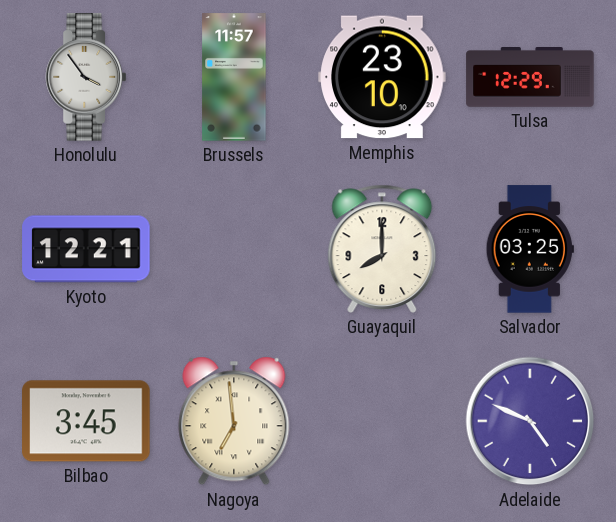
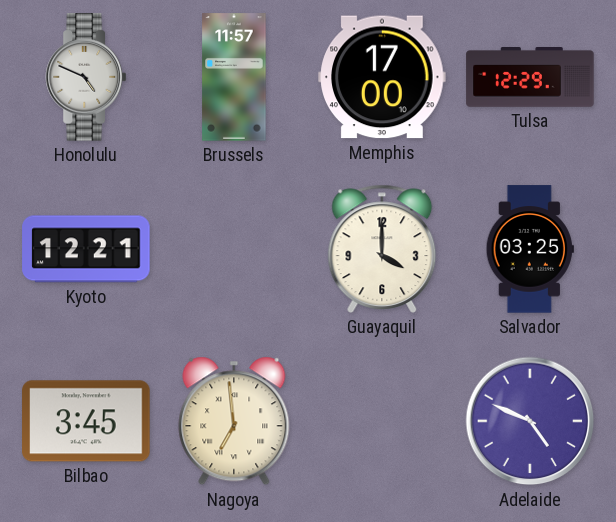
Honolulu: 3:54 -> 4:49
Memphis: 23:10 -> 17:00
Guayaquil: 8:00 -> 4:00
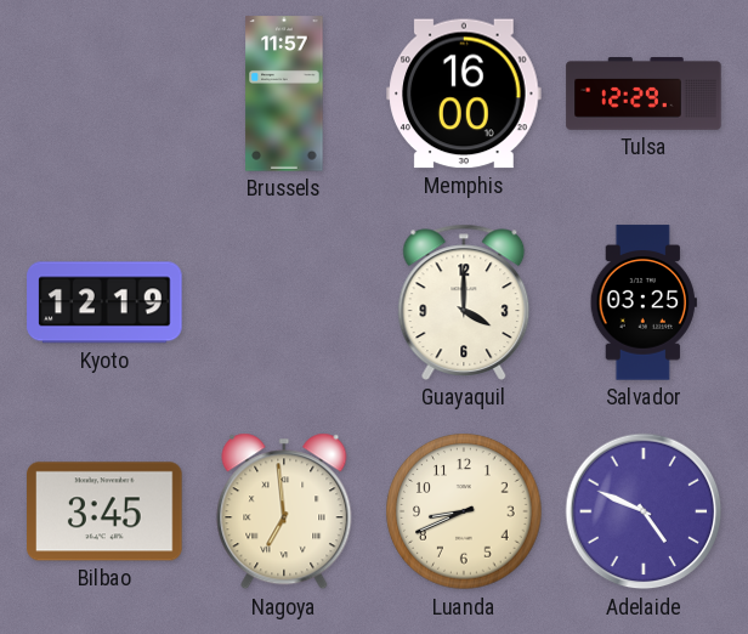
Honolulu: 4:49 -> none
Memphis: 17:00 -> 16:00
Kyoto: 12:21 -> 12:19
Luanda: none -> 8:41
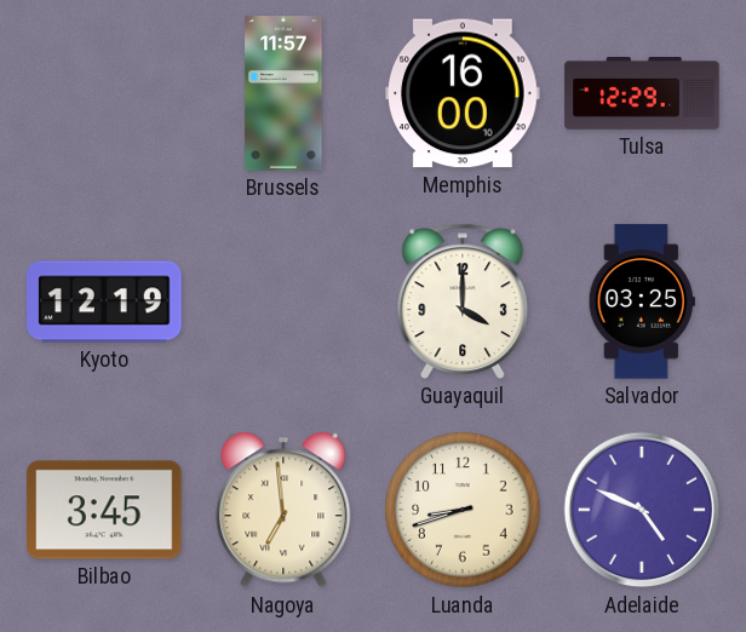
Luanda: 8:41 -> 8:42
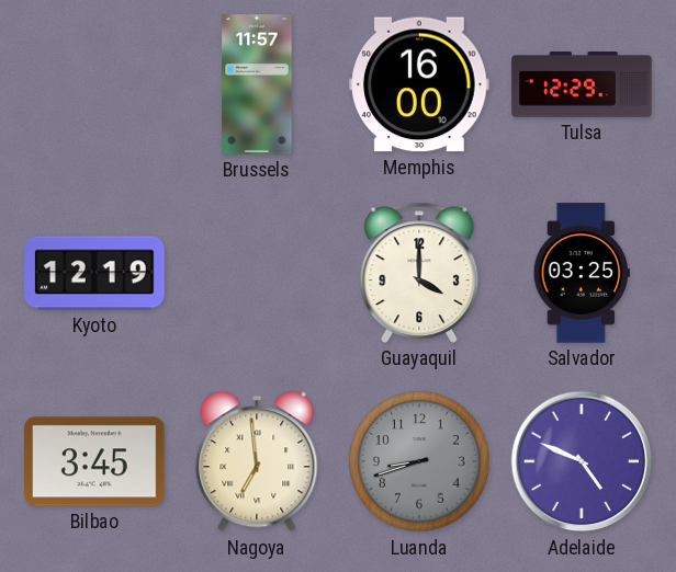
Luanda dial: cream -> grey
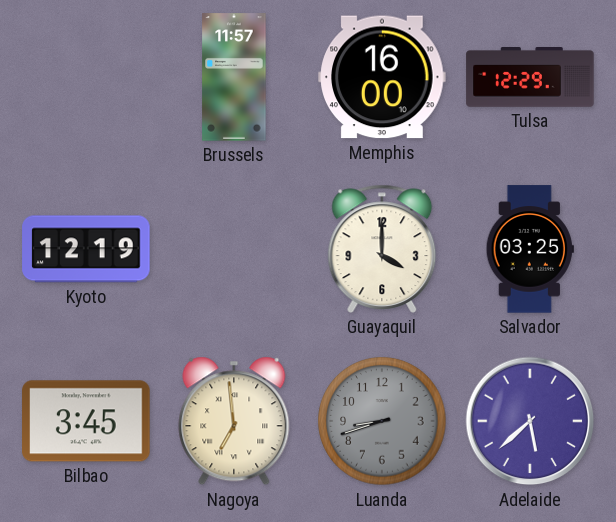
Adelaide: 4:49 -> 5:38
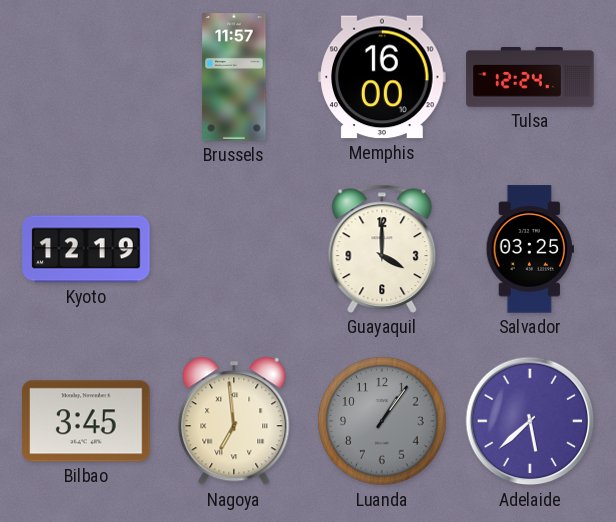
Tulsa: 12:29 -> 12:24
Luanda: 8:42 -> 1:06
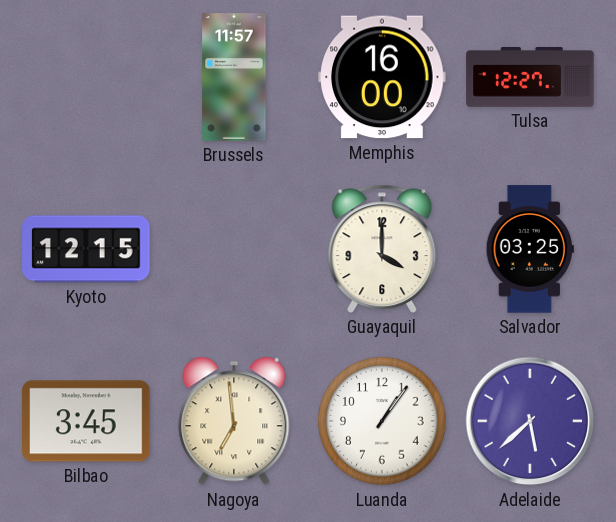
Tulsa: 12:24 -> 12:27
Kyoto: 12:19 -> 12:15
Luanda dial: grey -> white
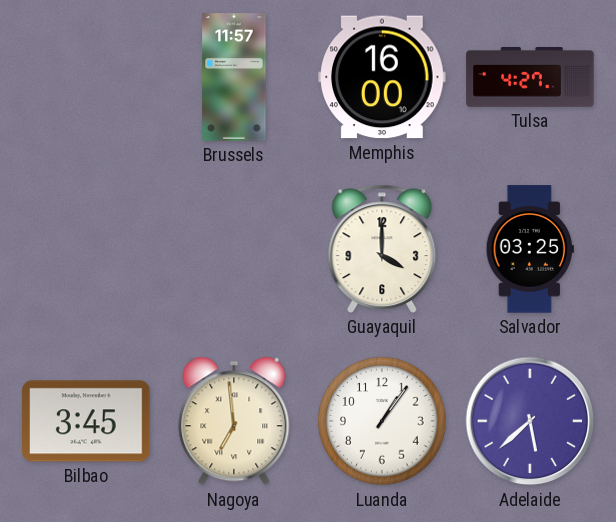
Tulsa: 12:27 -> 4:27
Kyoto: 12:15 -> none
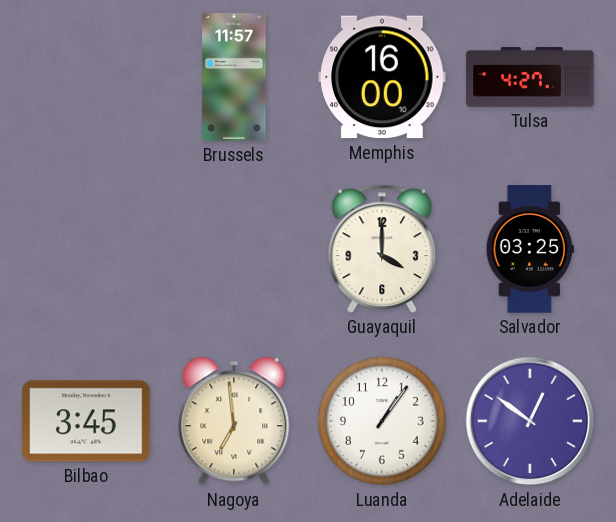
Adelaide: 5:38 -> 12:51
